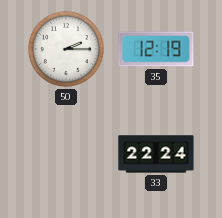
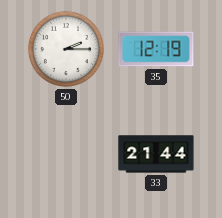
33: 22:24 -> 21:44
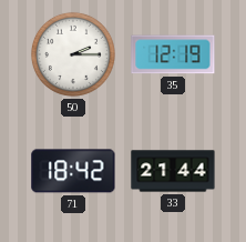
71: none -> 18:42
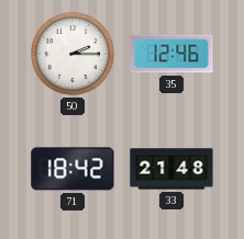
35: 12:19 -> 12:46
33: 21:44 -> 21:48
